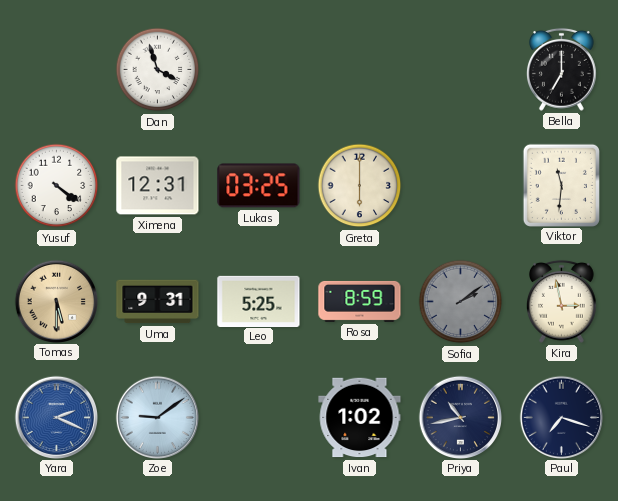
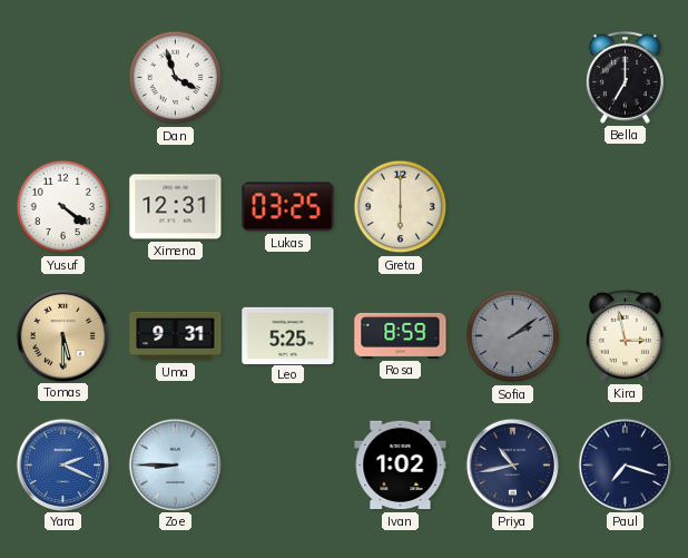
Viktor: 11:31 -> none
Zoe: 9:09 -> 8:45
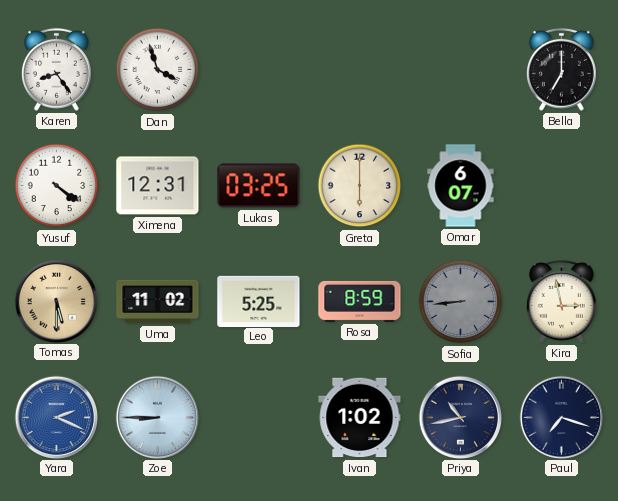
Karen: none -> 8:24
Omar: none -> 6:07
Uma: 9:31 -> 11:02
Sofia: 2:09 -> 8:44
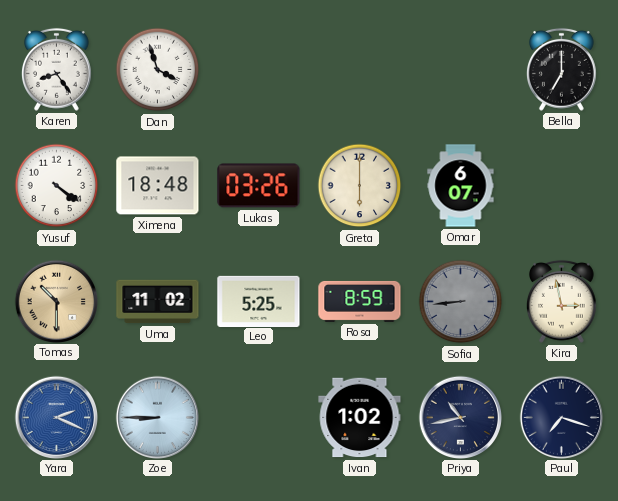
Ximena: 12:31 -> 18:48
Lukas: 03:25 -> 03:26
Tomas: 5:30 -> 10:30
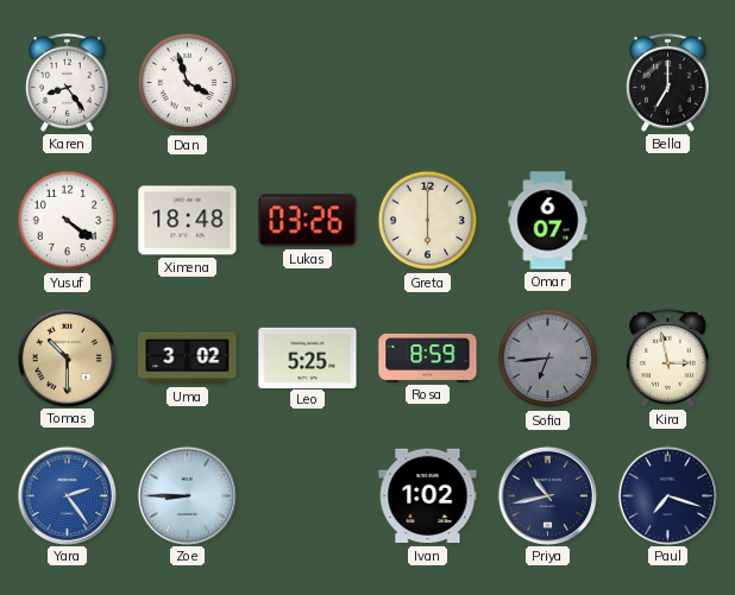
Uma: 11:02 -> 3:02
Sofia: 8:44 -> 6:44
Yara: 2:19 -> 2:24
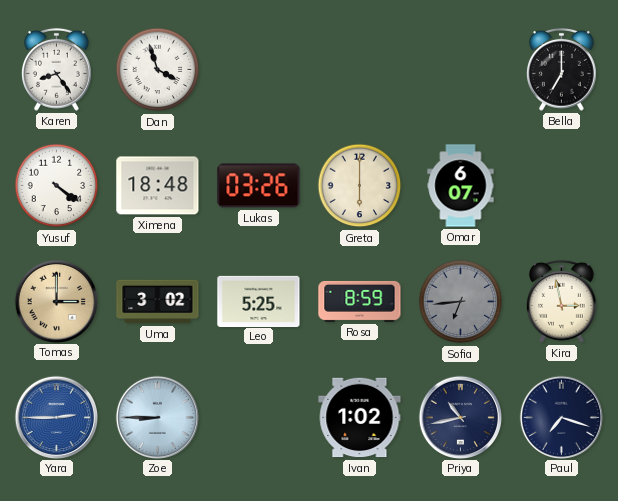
Tomas: 10:30 -> 3:00
Yara: 2:24 -> 2:45
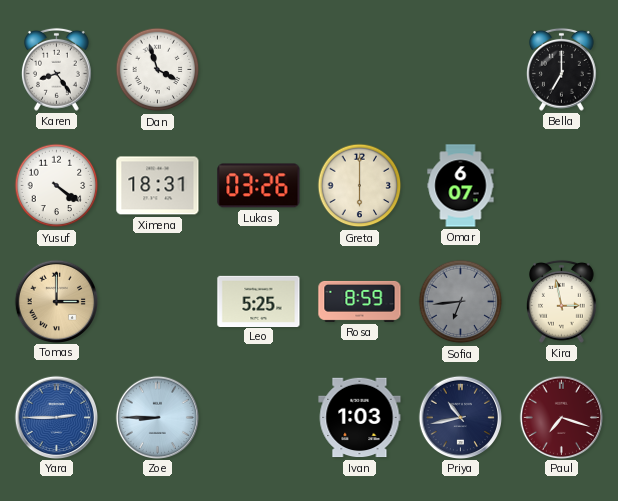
Ximena: 18:48 -> 18:31
Uma: 3:02 -> none
Ivan: 1:02 -> 1:03
Paul dial: navy -> burgundy
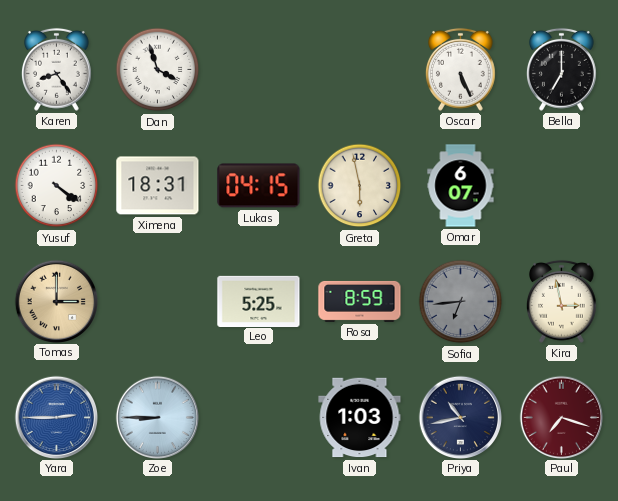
Oscar: none -> 5:26
Lukas: 03:26 -> 04:15
Greta: 6:00 -> 5:58
